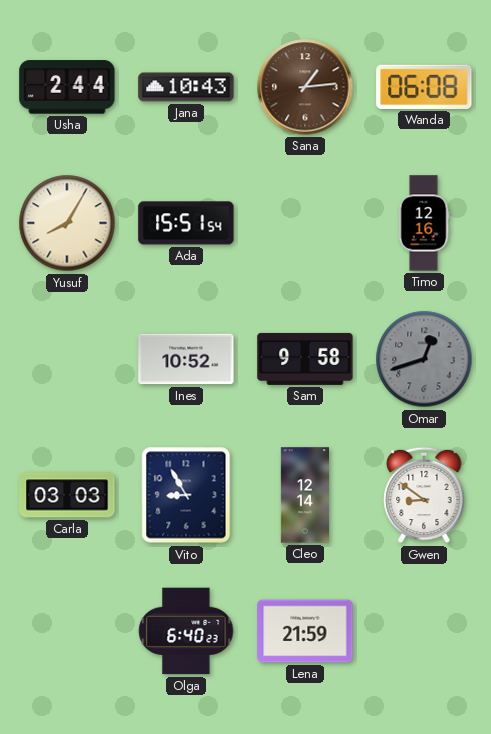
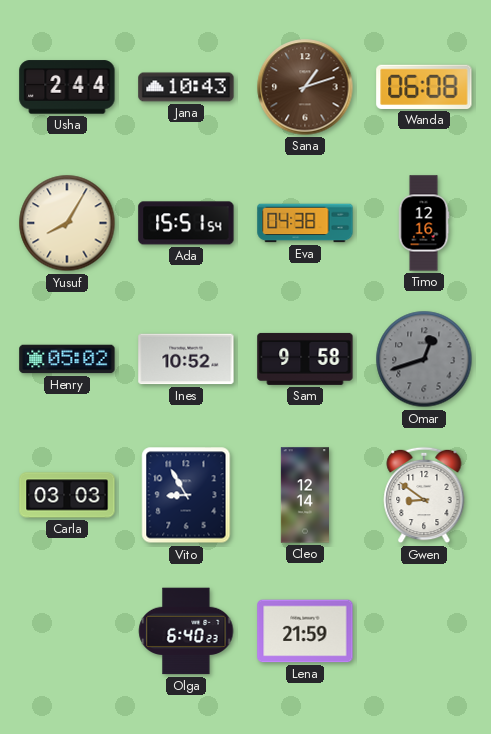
Sana: 1:14 -> 1:12
Eva: none -> 04:38
Henry: none -> 05:02
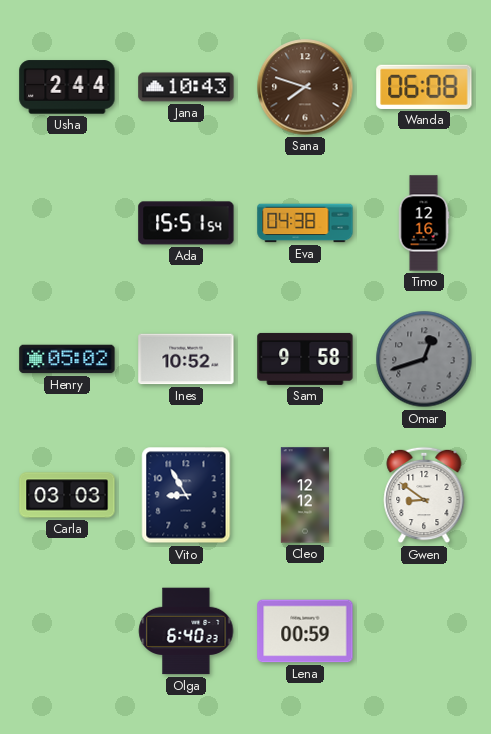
Sana: 1:12 -> 7:48
Yusuf: 8:05 -> none
Cleo: 12:14 -> 12:12
Lena: 21:59 -> 00:59
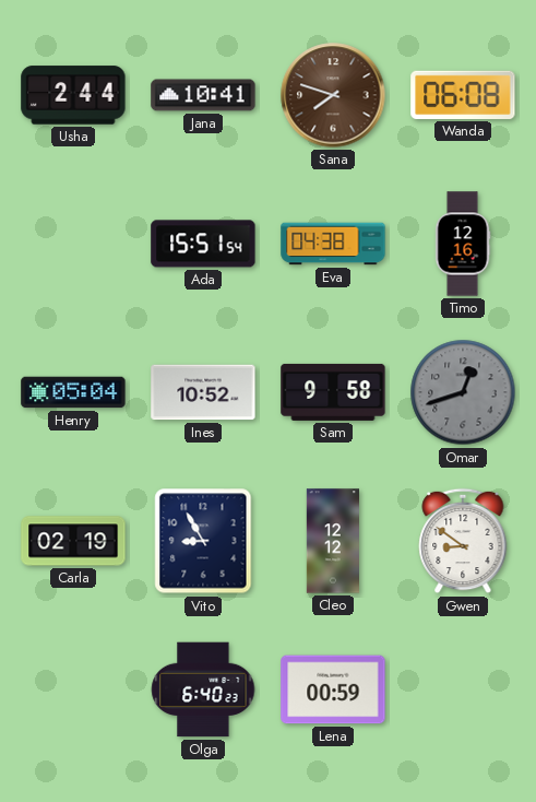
Jana: 10:43 -> 10:41
Henry: 05:02 -> 05:04
Carla: 03:03 -> 02:19
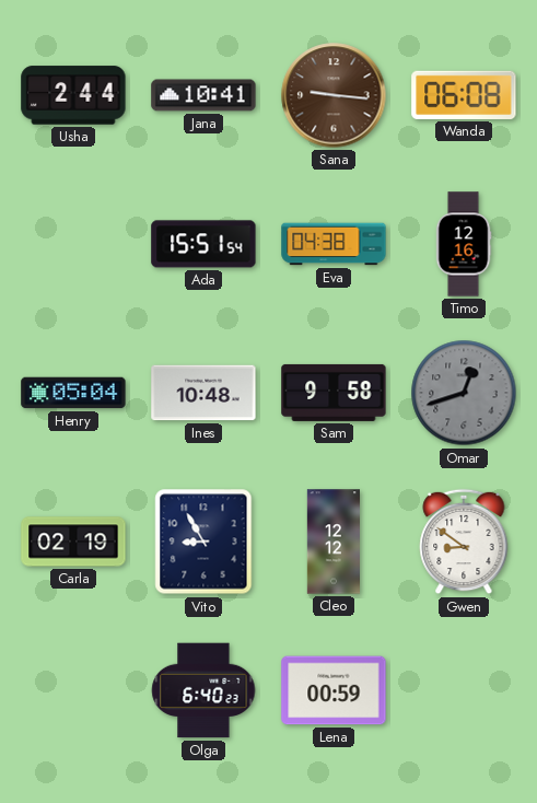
Sana: 7:48 -> 9:16
Ines: 10:52 -> 10:48
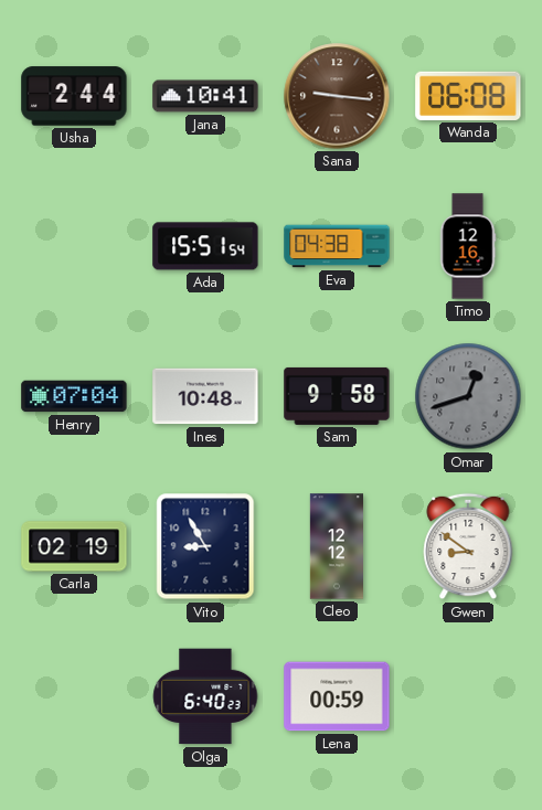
Henry: 05:04 -> 07:04
